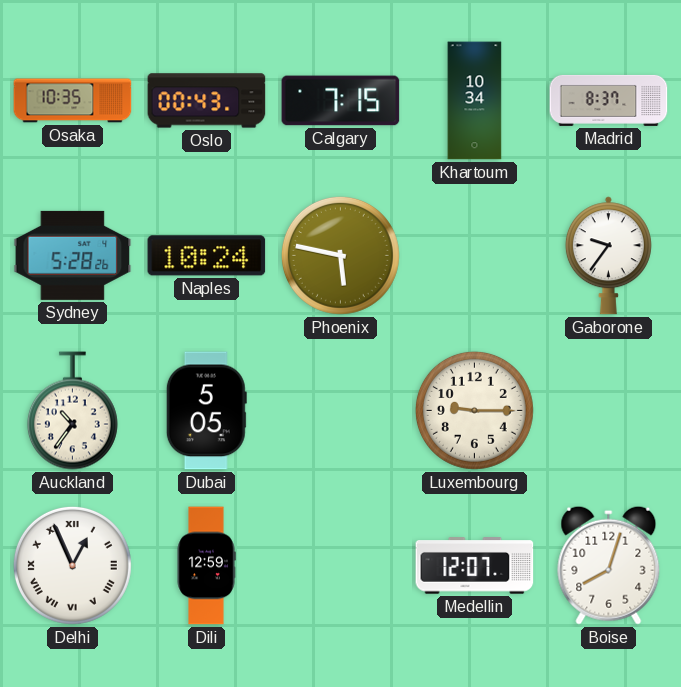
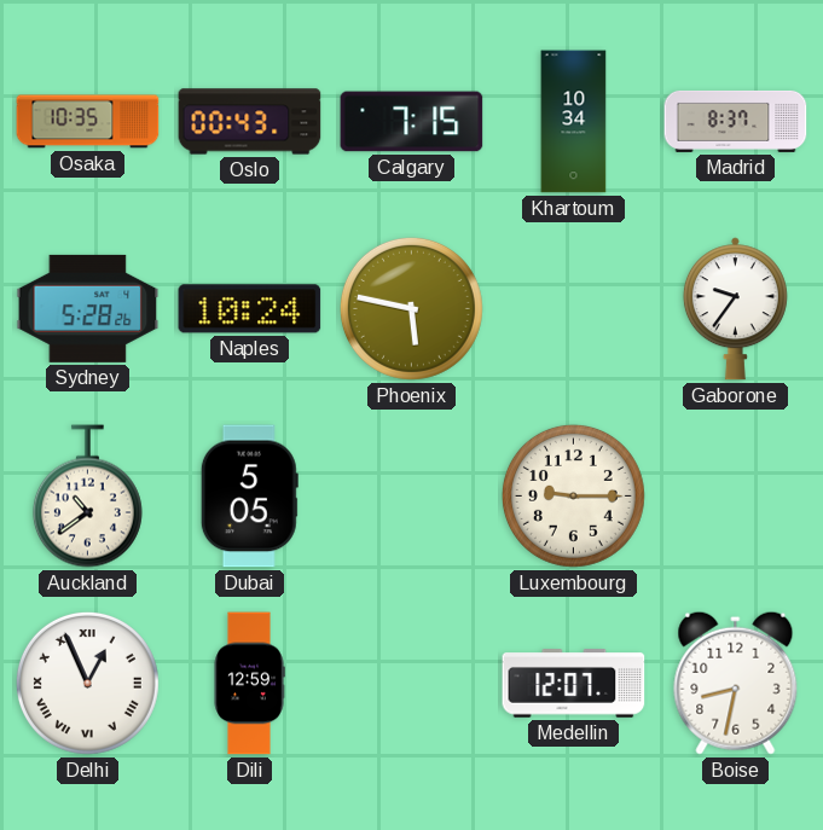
Auckland: 10:36 -> 10:39
Boise: 8:03 -> 8:32
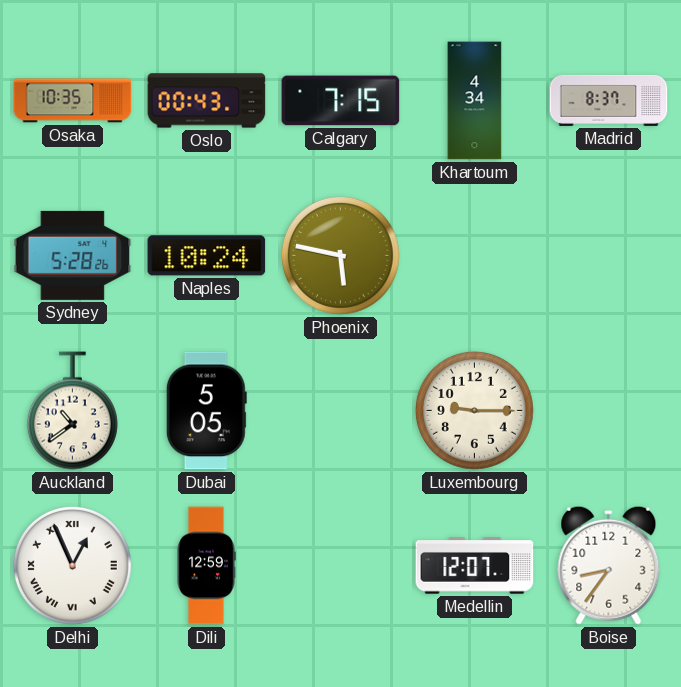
Khartoum: 10:34 -> 4:34
Gaborone: 9:36 -> none
Boise: 8:32 -> 8:36
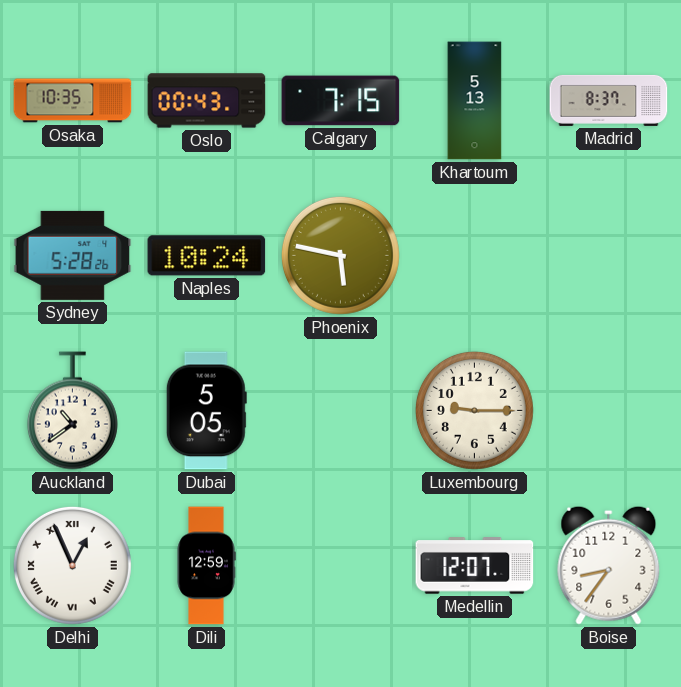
Khartoum: 4:34 -> 5:13
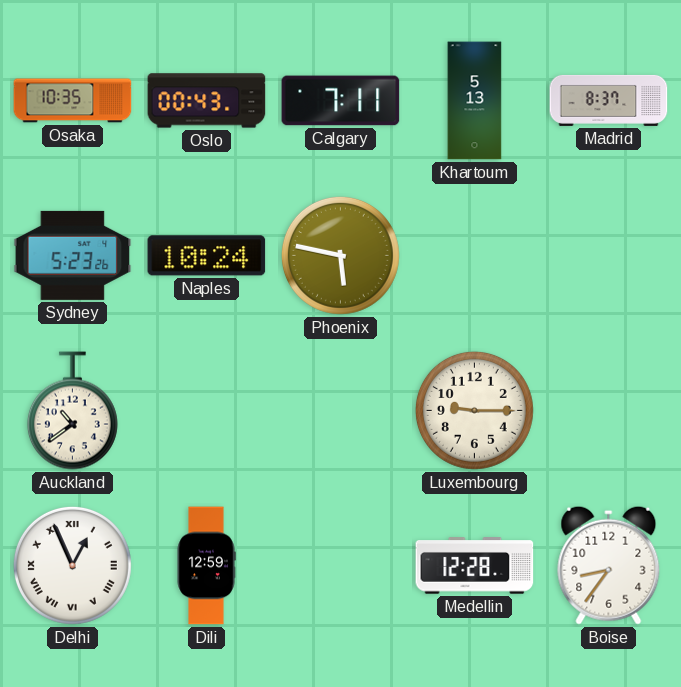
Calgary: 7:15 -> 7:11
Sydney: 5:28 -> 5:23
Dubai: 5:05 -> none
Medellin: 12:07 -> 12:28
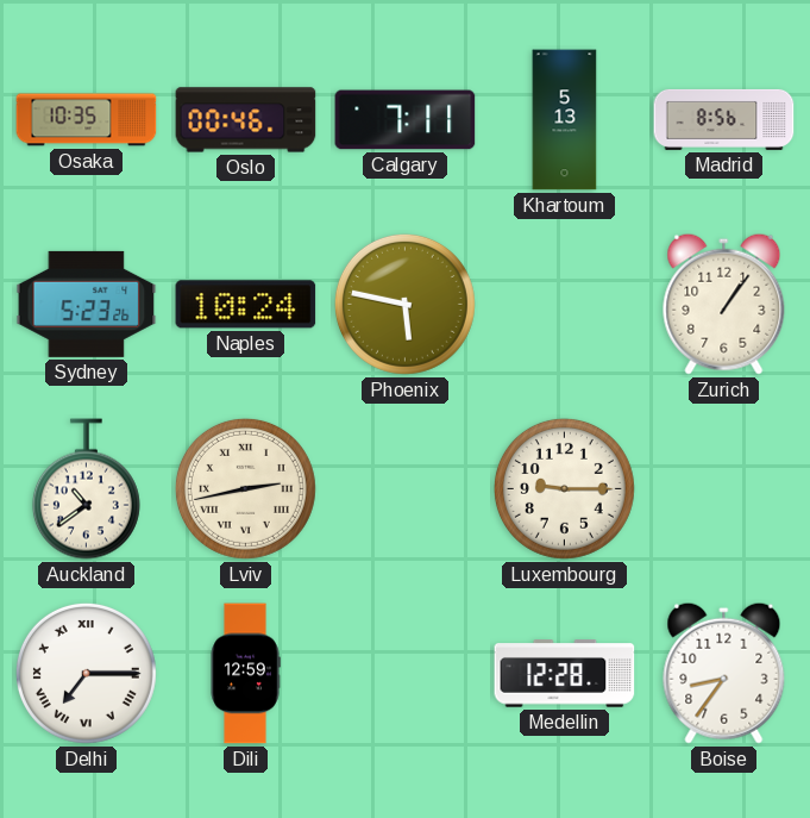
Oslo: 00:43 -> 00:46
Madrid: 8:37 -> 8:56
Zurich: none -> 1:06
Lviv: none -> 2:43
Delhi: 12:56 -> 7:15
